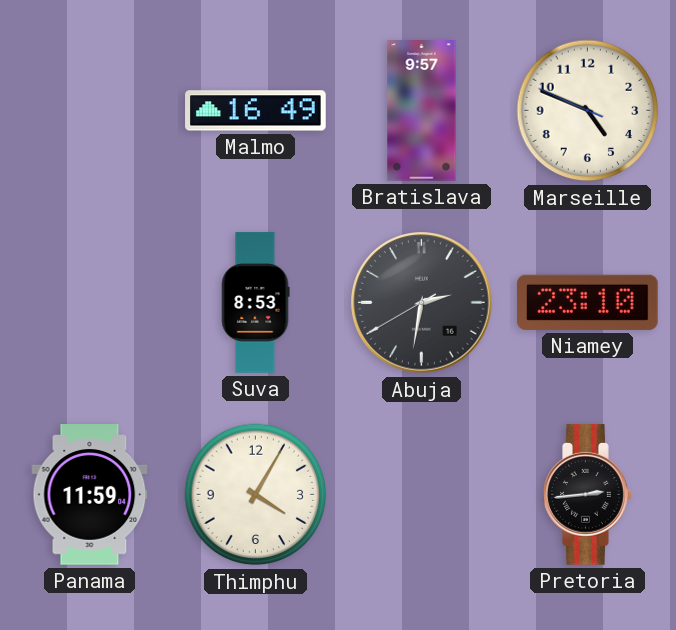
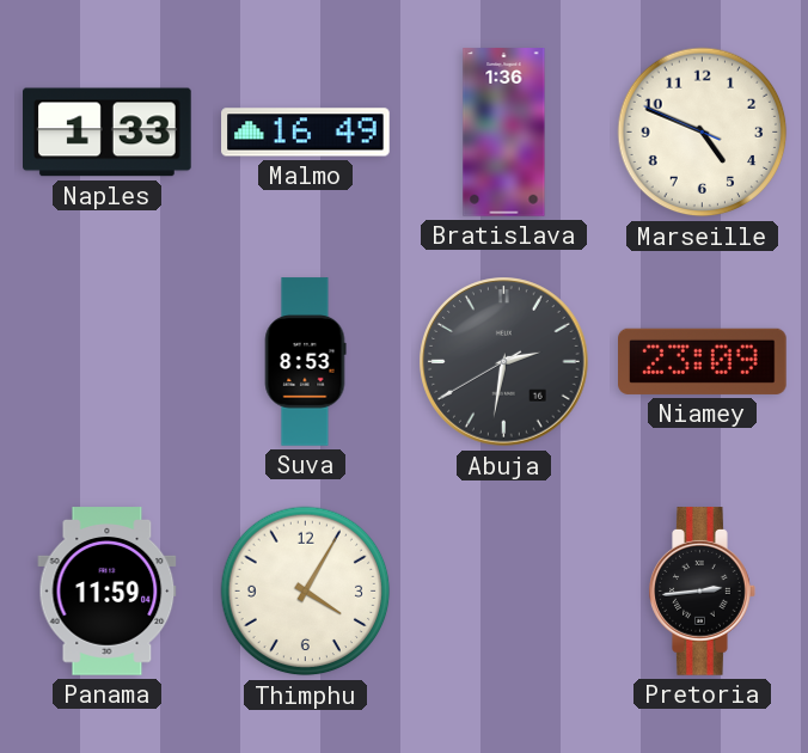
Naples: none -> 1:33
Bratislava: 9:57 -> 1:36
Niamey: 23:10 -> 23:09
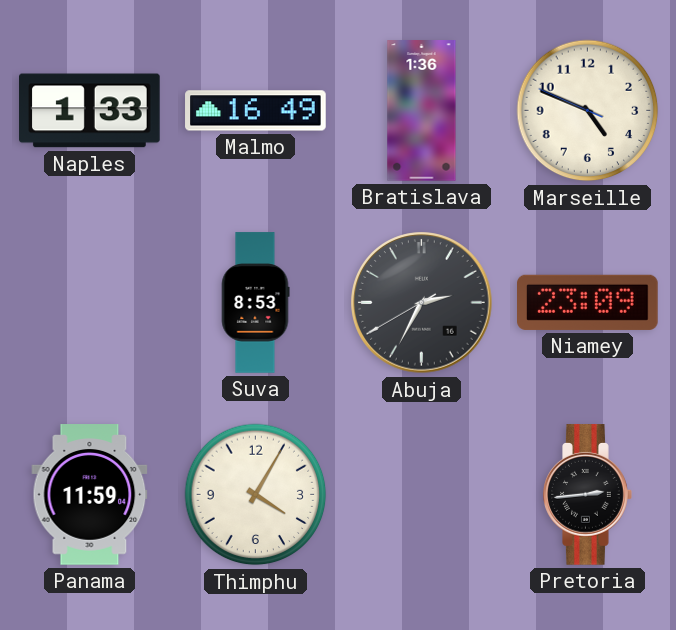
Abuja: 2:31 -> 2:34
